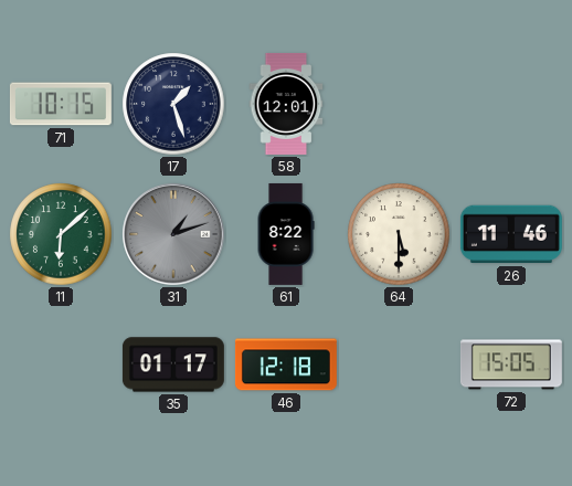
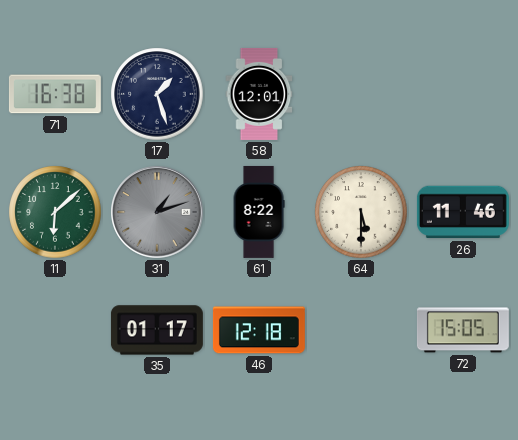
71: 10:15 -> 16:38
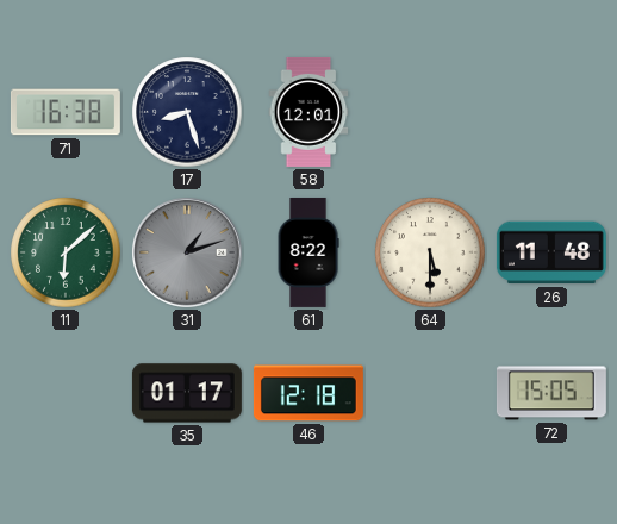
17: 1:27 -> 8:27
26: 11:46 -> 11:48
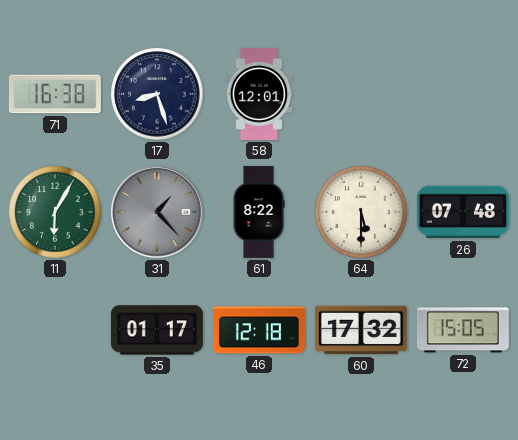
11: 6:08 -> 6:05
31: 1:12 -> 1:23
26: 11:48 -> 07:48
60: none -> 17:32
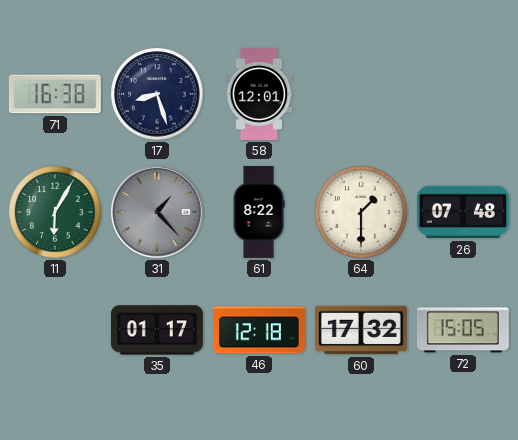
64: 5:30 -> 1:30
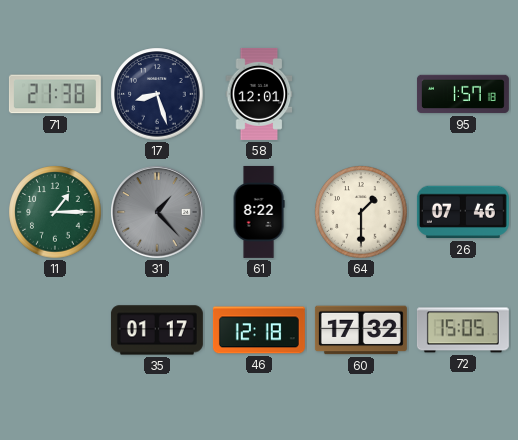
71: 16:38 -> 21:38
95: none -> 1:57
11: 6:05 -> 1:15
26: 07:48 -> 07:46
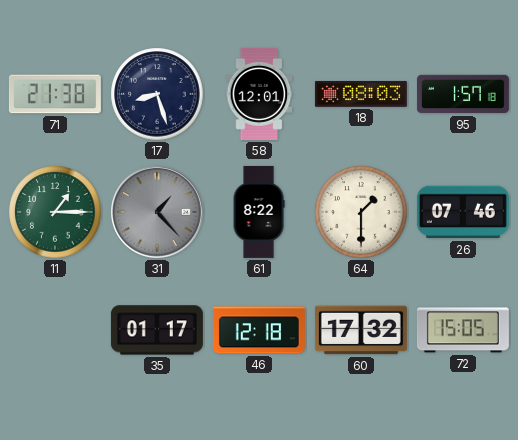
18: none -> 08:03
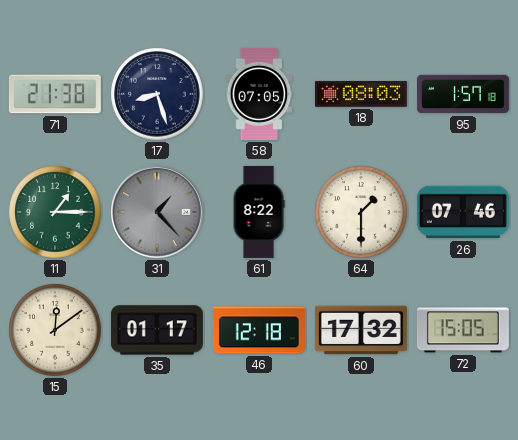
58: 12:01 -> 07:05
15: none -> 12:09
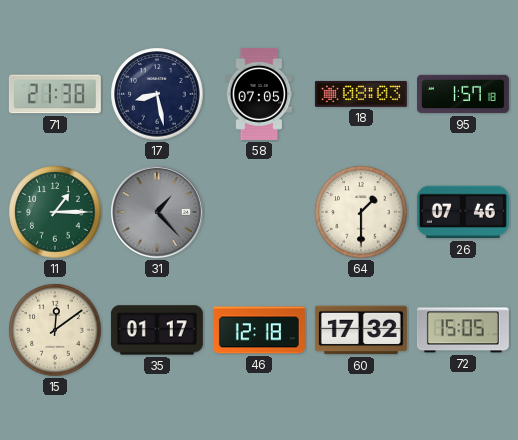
17: 8:27 -> 8:28
61: 8:22 -> none
